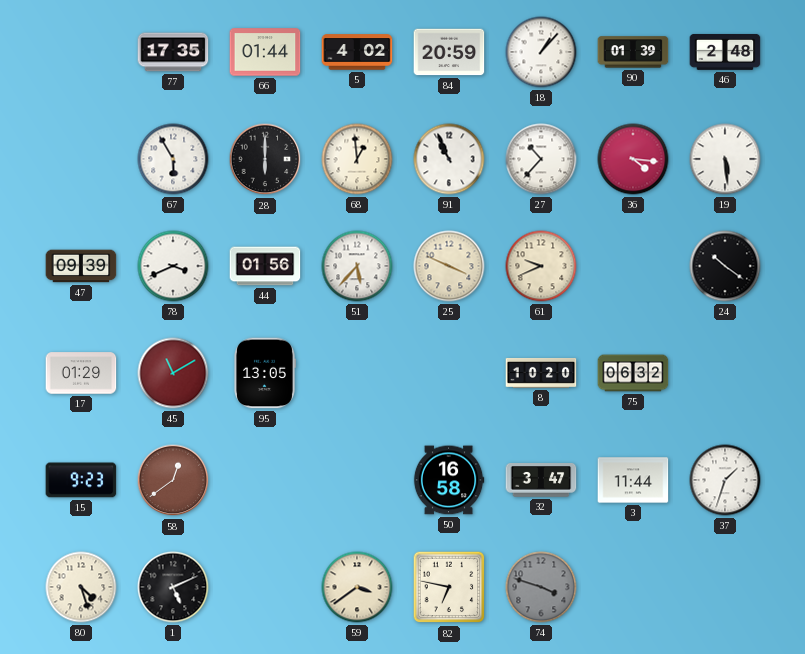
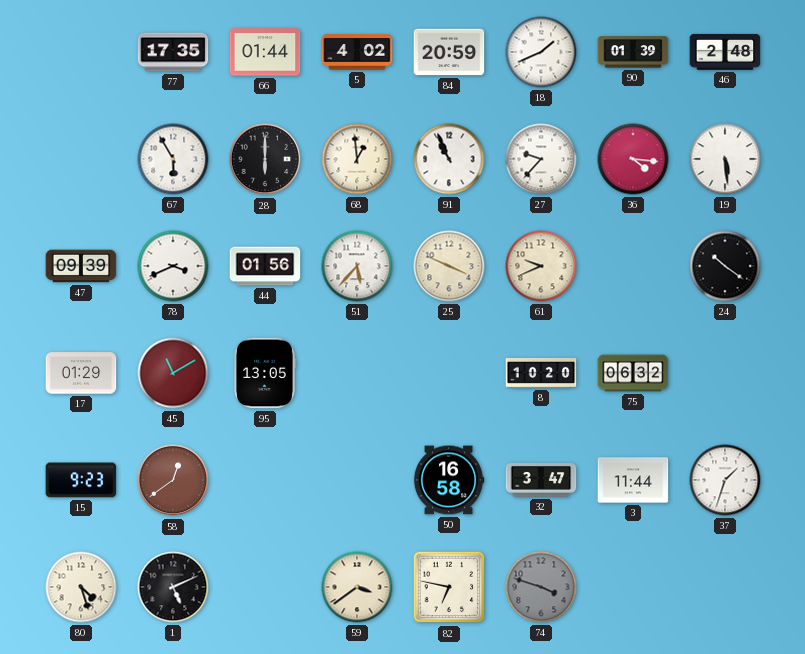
18: 1:07 -> 1:41
27: 10:37 -> 9:37
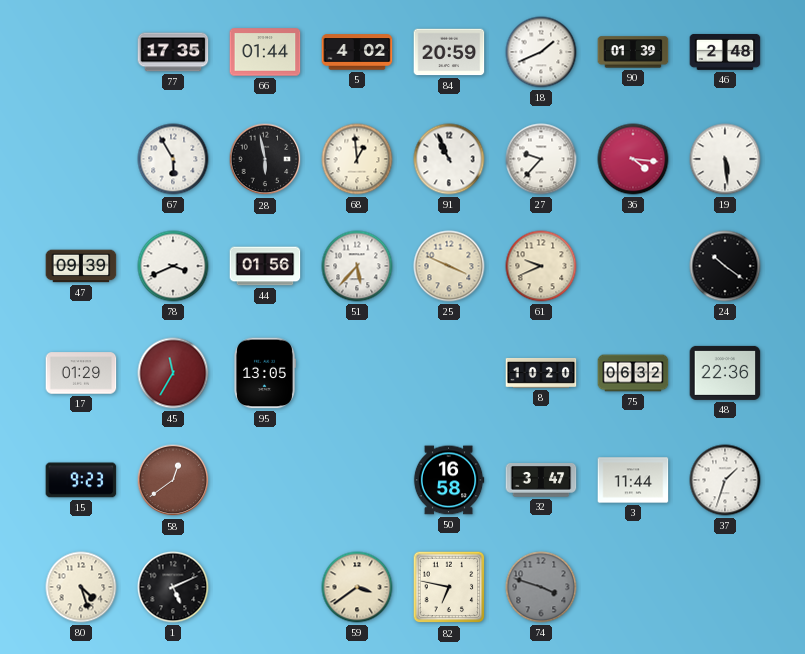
28: 6:00 -> 5:58
45: 11:10 -> 11:35
48: none -> 22:36
